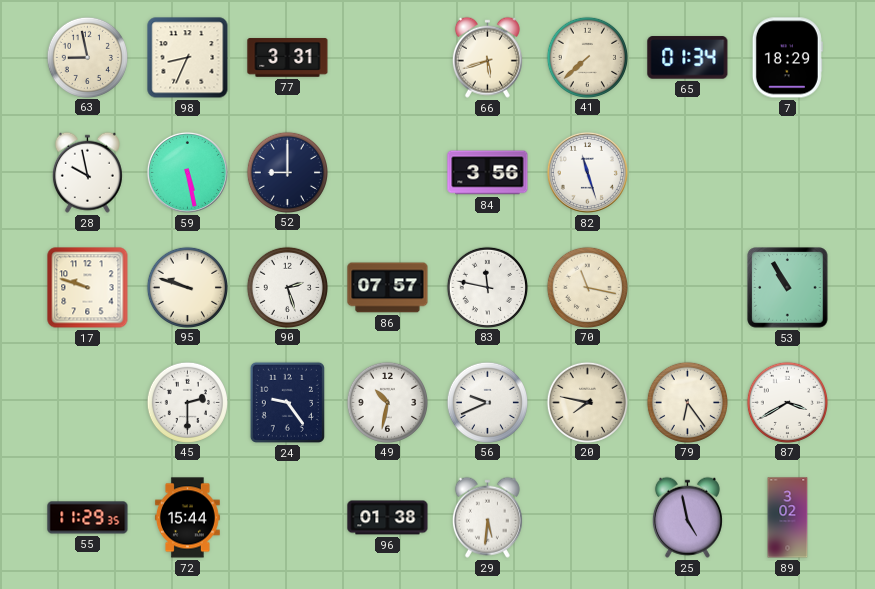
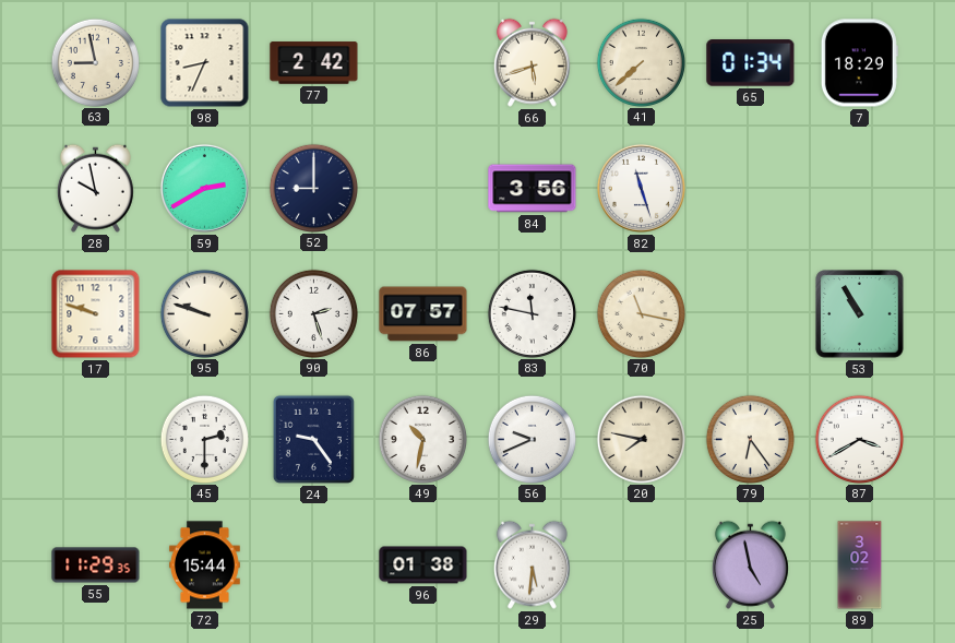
77: 3:31 -> 2:42
59: 5:28 -> 2:40
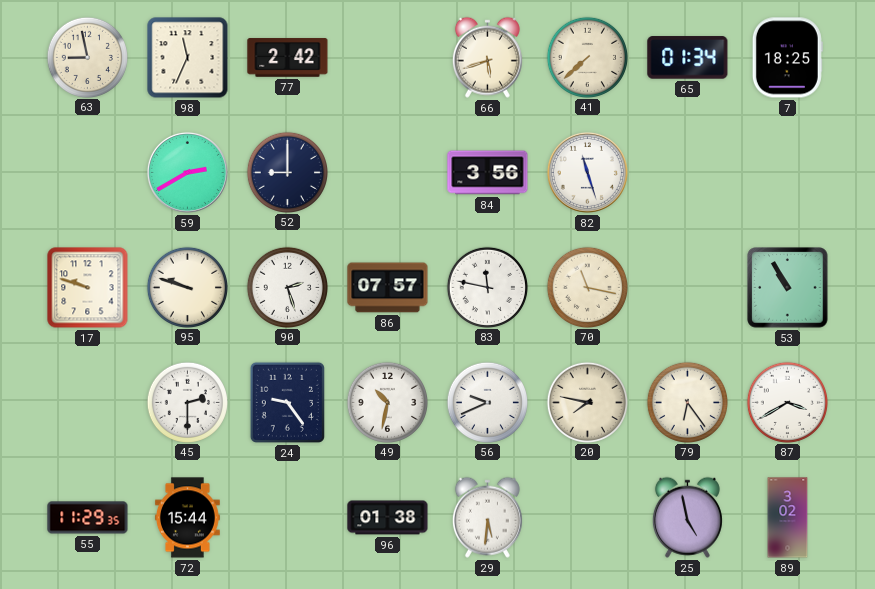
98: 8:34 -> 11:34
7: 18:29 -> 18:25
28: 9:58 -> none
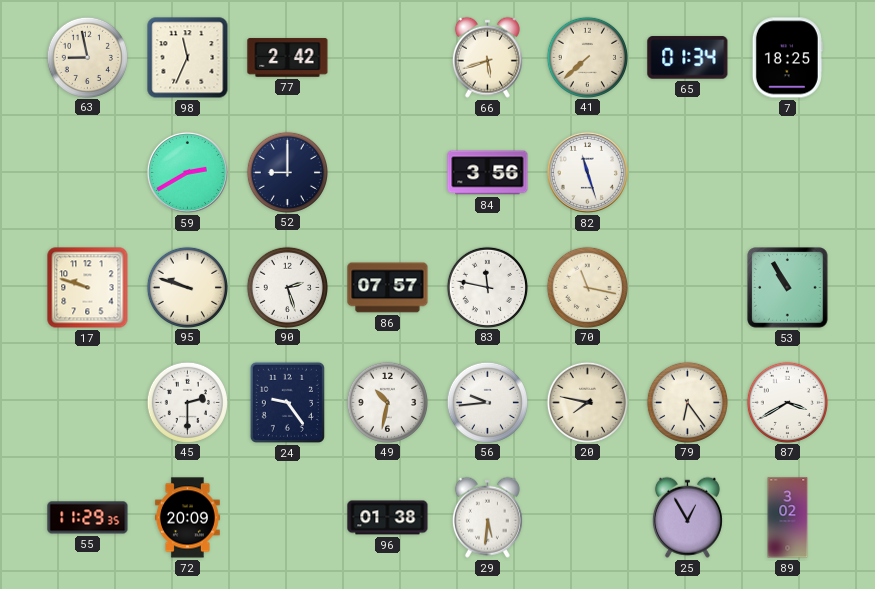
56: 9:41 -> 9:44
72: 15:44 -> 20:09
25: 4:58 -> 12:55
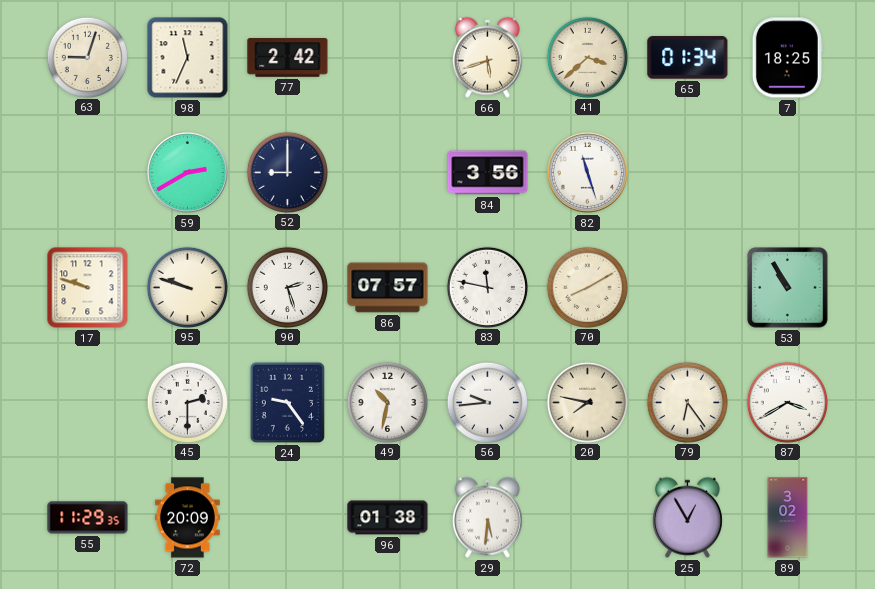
63: 8:58 -> 9:03
41: 7:38 -> 3:38
70: 11:17 -> 8:10
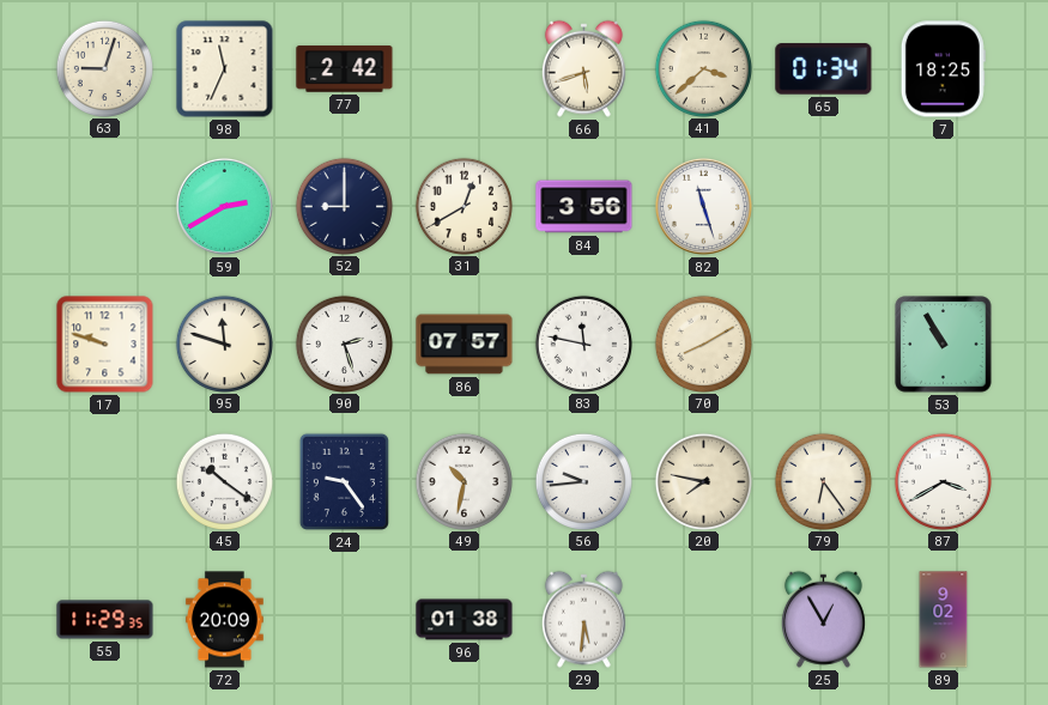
31: none -> 12:40
95: 9:48 -> 11:48
45: 2:30 -> 10:21
89: 3:02 -> 9:02
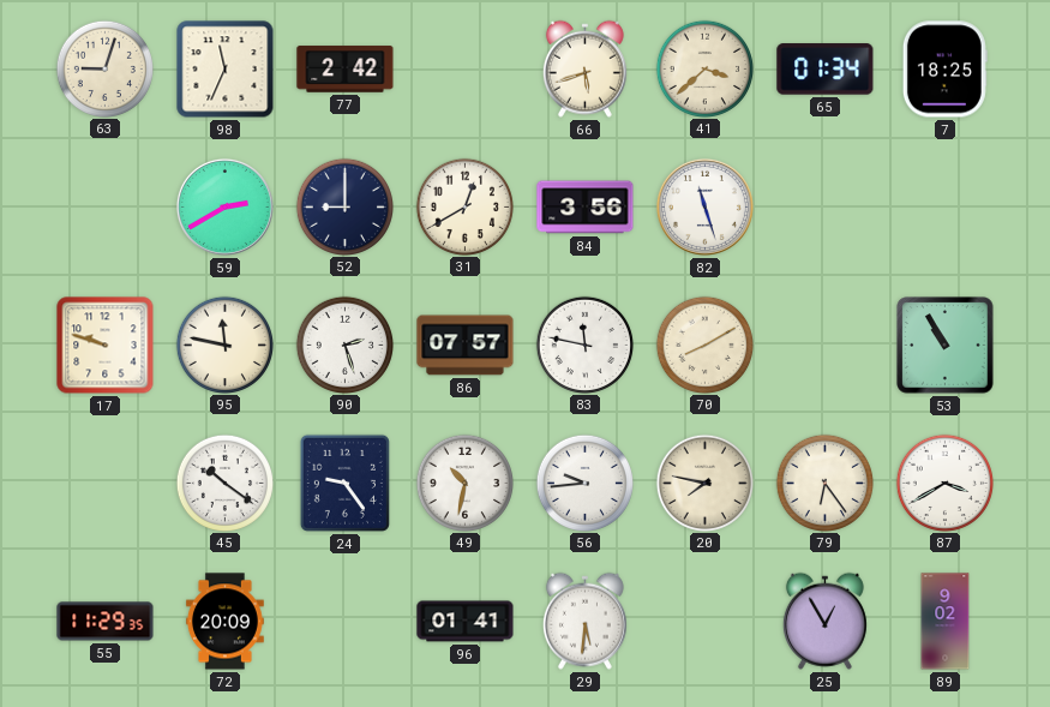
95: 11:48 -> 11:47
96: 01:38 -> 01:41
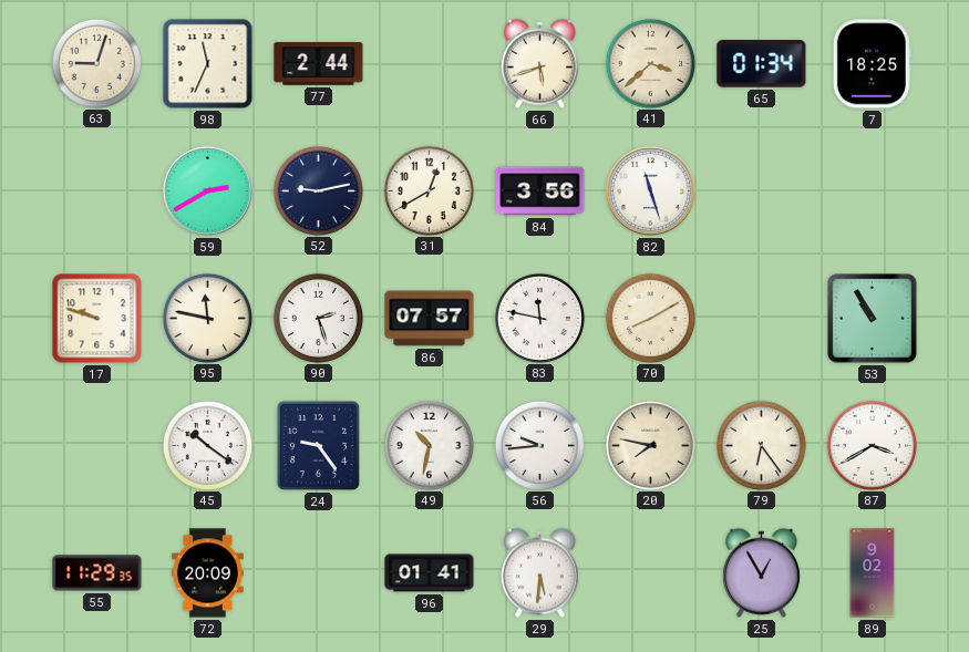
77: 2:42 -> 2:44
52: 9:00 -> 9:13
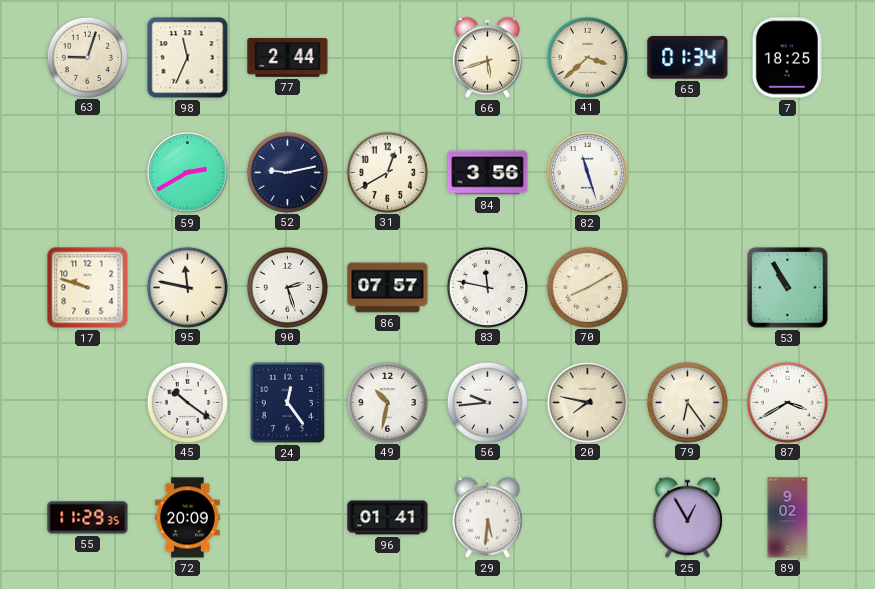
24: 9:24 -> 12:24
